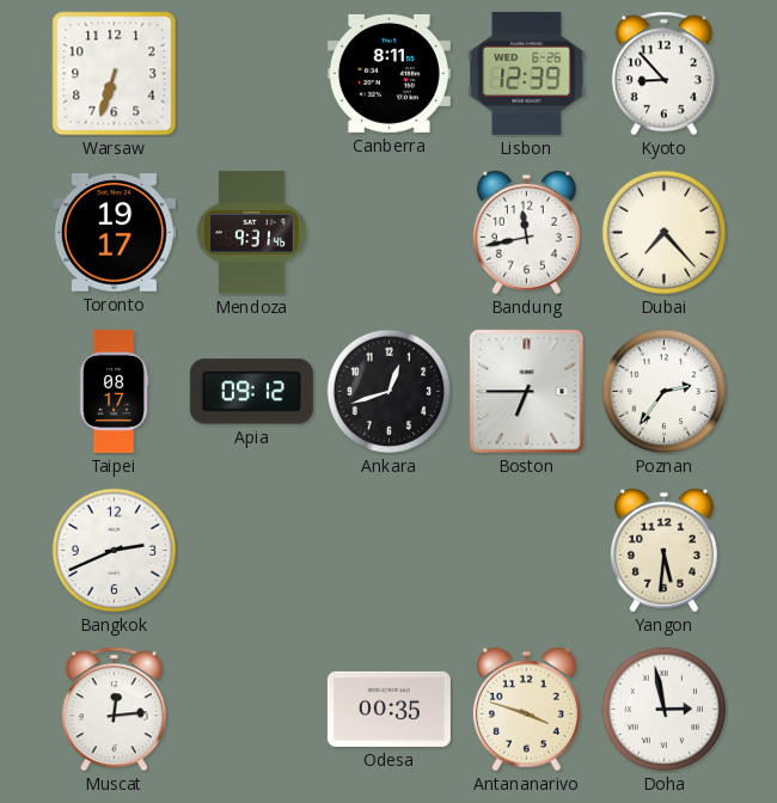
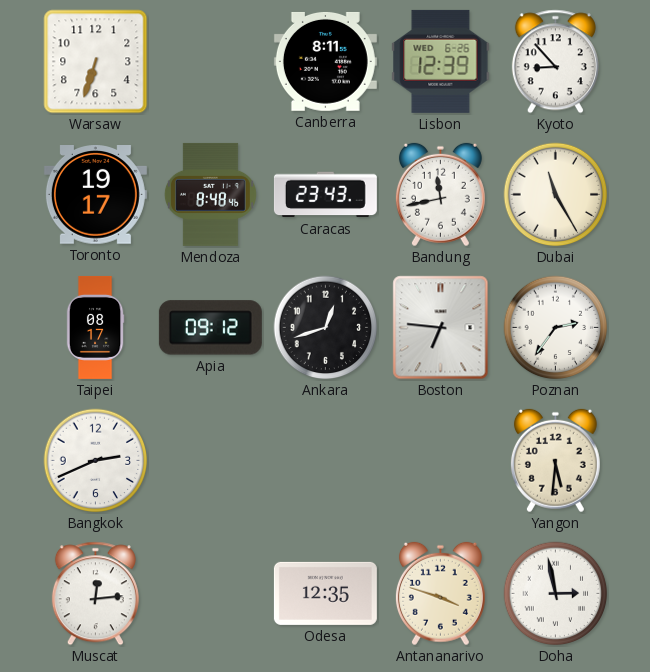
Mendoza: 9:31 -> 8:48
Caracas: none -> 23:43
Dubai: 7:23 -> 11:25
Boston: 6:45 -> 6:46
Odesa: 00:35 -> 12:35
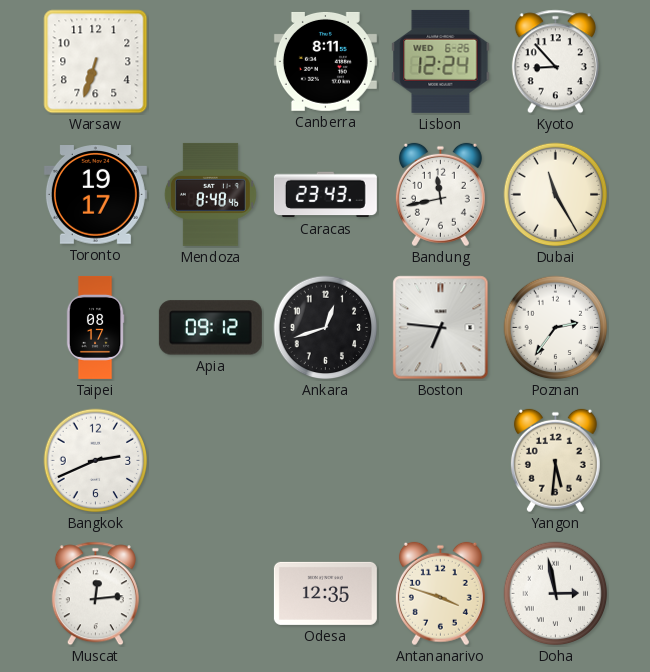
Lisbon: 12:39 -> 12:24
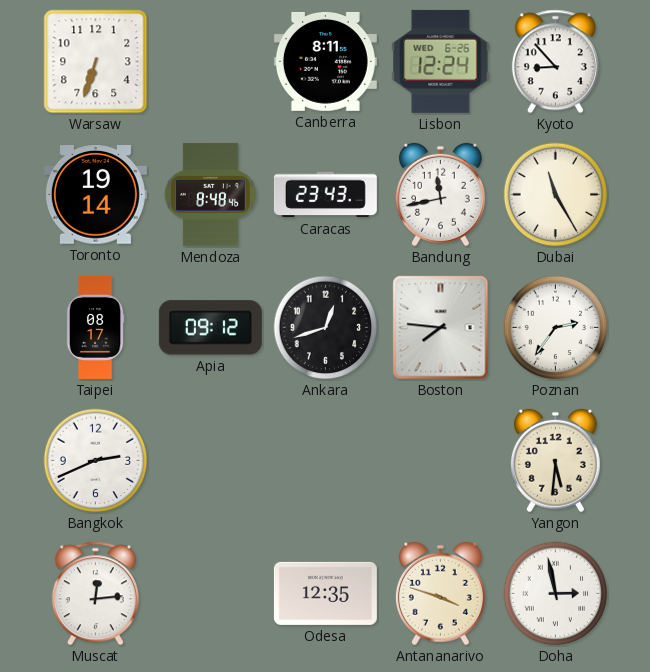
Toronto: 19:17 -> 19:14
Boston: 6:46 -> 7:46
